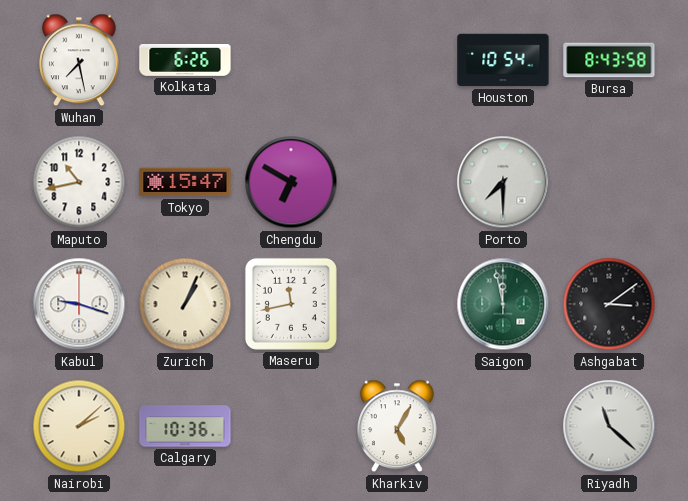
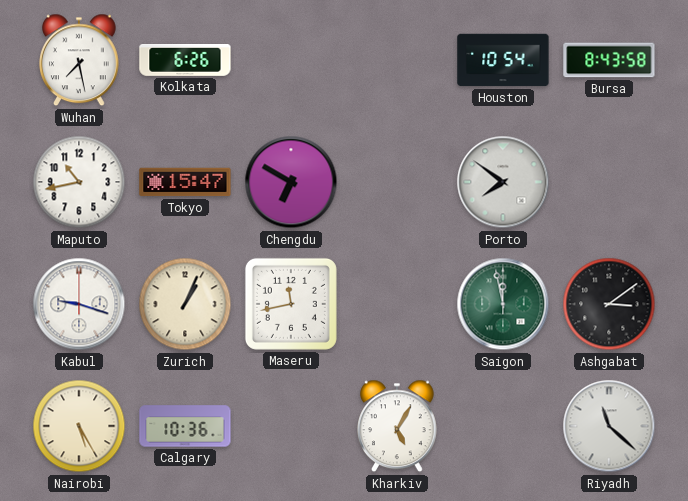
Porto: 7:30 -> 7:51
Nairobi: 2:08 -> 5:25
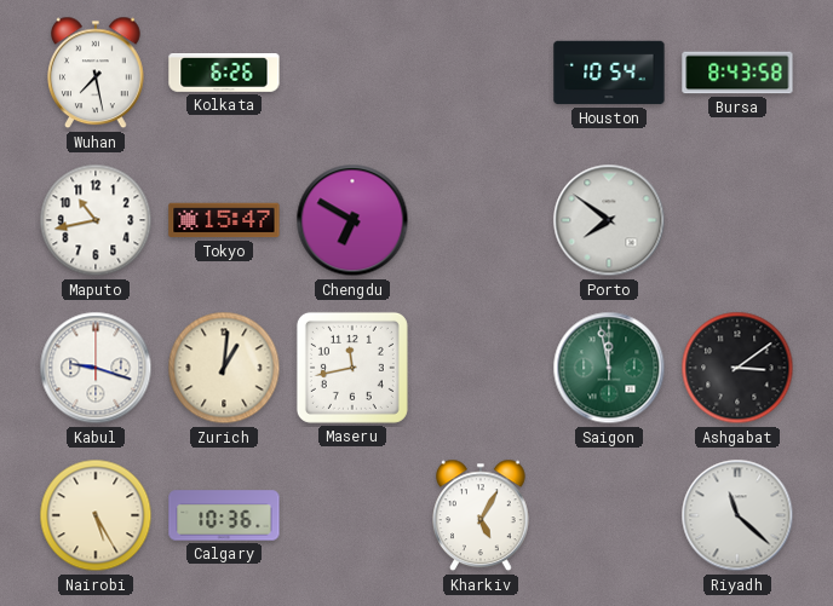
Zurich: 1:04 -> 1:01
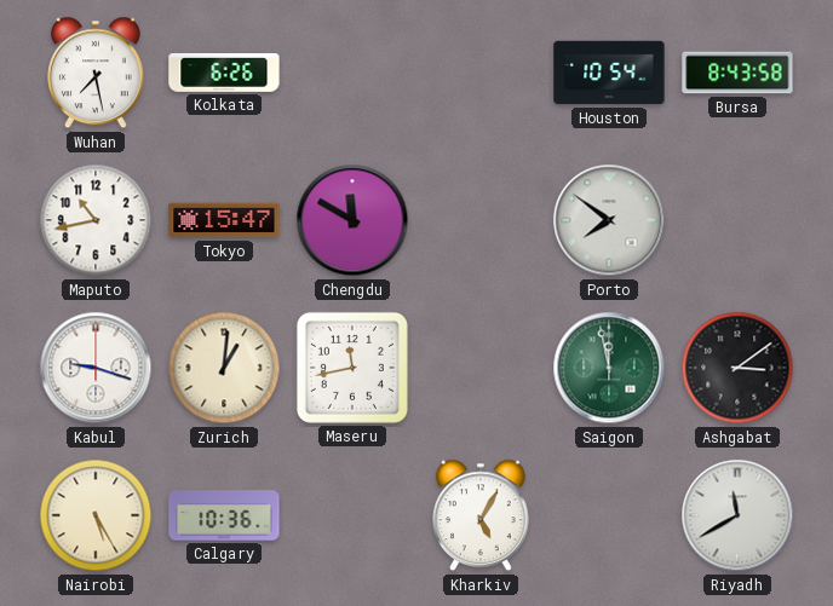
Chengdu: 6:50 -> 11:50
Riyadh: 11:22 -> 11:40
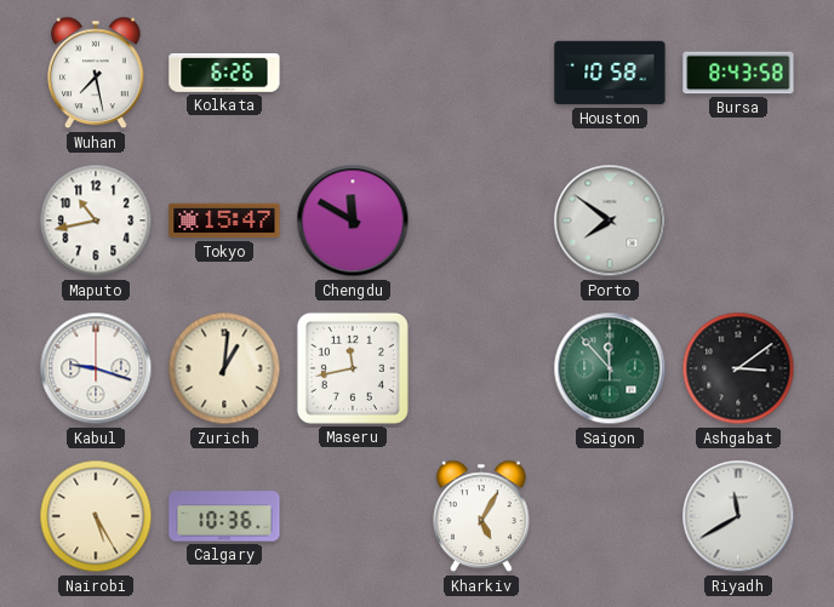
Houston: 10:54 -> 10:58
Saigon: 11:58 -> 11:53
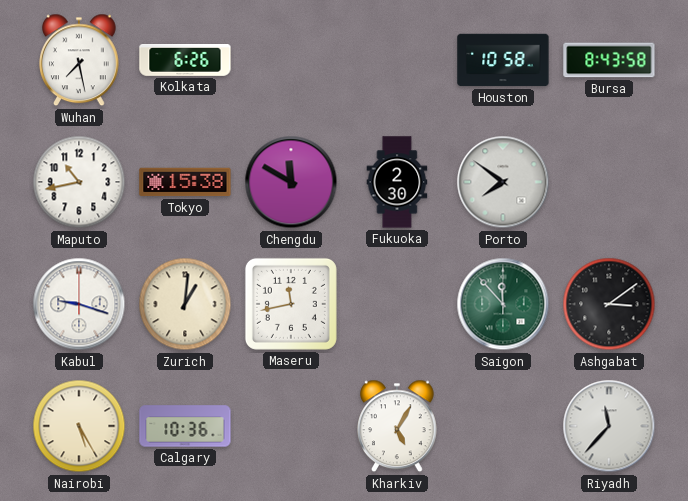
Tokyo: 15:47 -> 15:38
Fukuoka: none -> 2:30
Riyadh: 11:40 -> 11:37
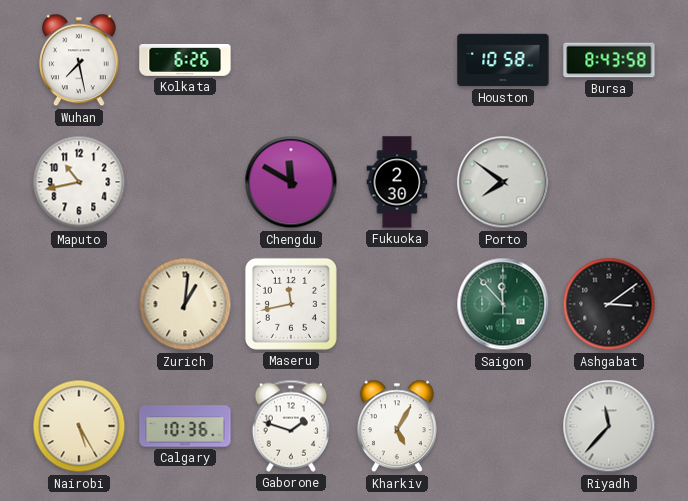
Tokyo: 15:38 -> none
Kabul: 9:18 -> none
Gaborone: none -> 1:48
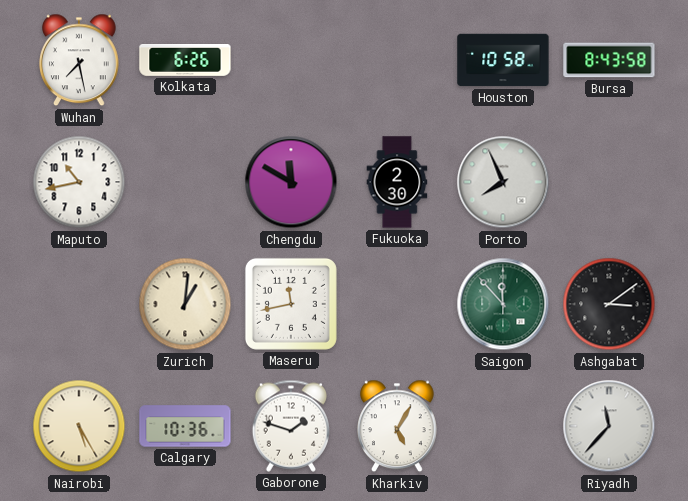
Porto: 7:51 -> 7:56
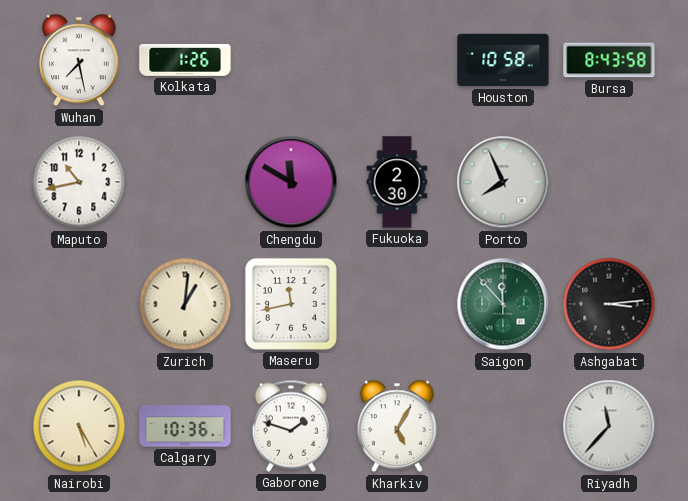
Kolkata: 6:26 -> 1:26
Ashgabat: 3:09 -> 3:14
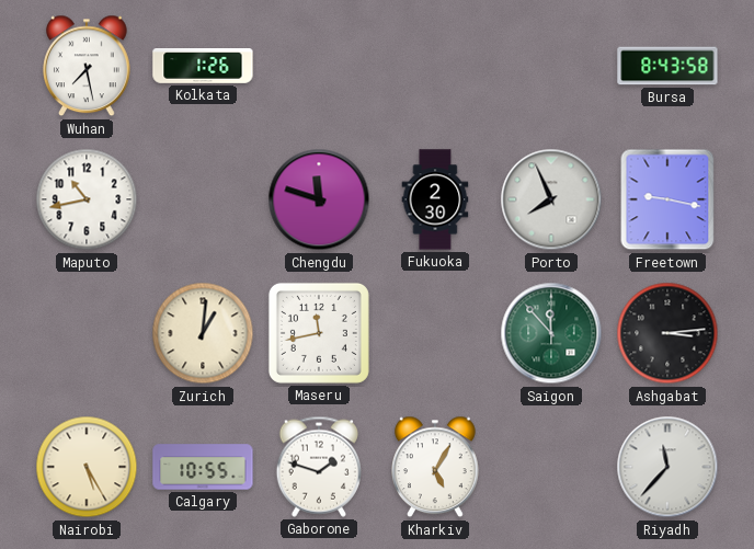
Houston: 10:58 -> none
Chengdu: 11:50 -> 11:48
Freetown: none -> 9:17
Calgary: 10:36 -> 10:55
